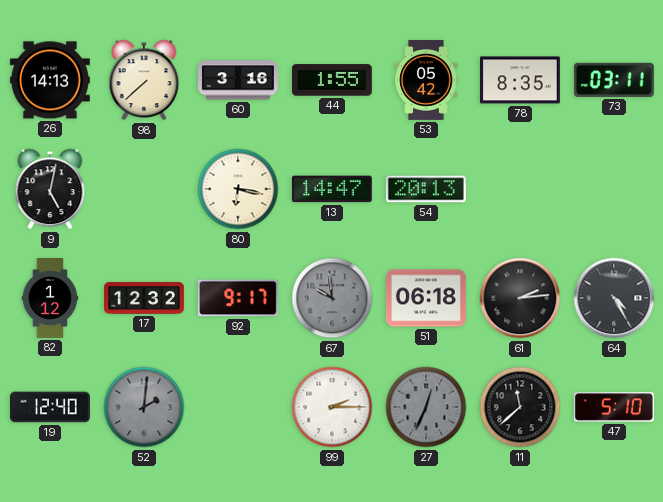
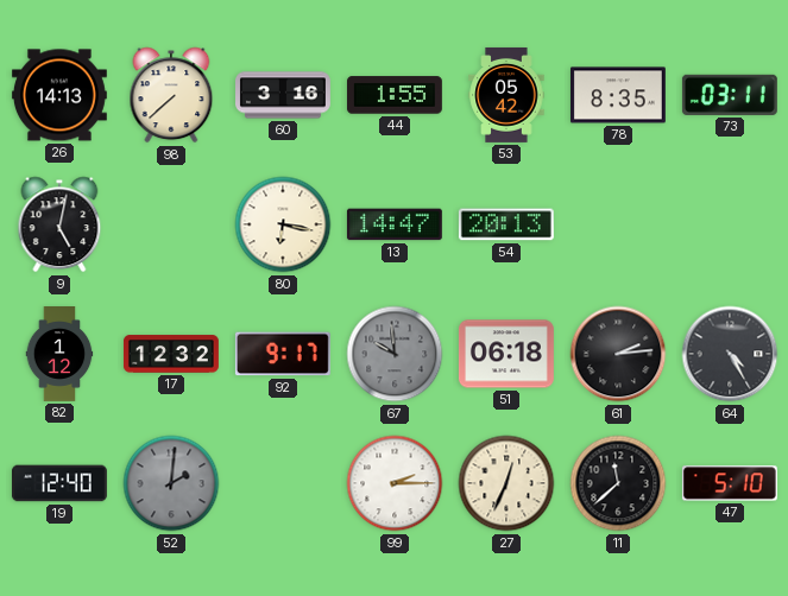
27 dial: grey -> cream
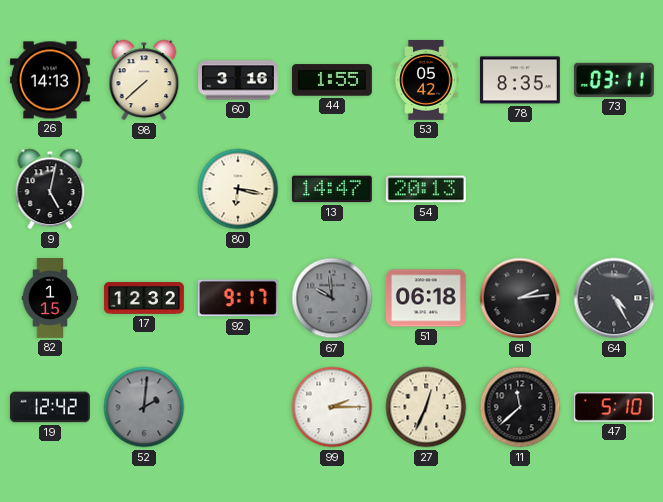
82: 1:12 -> 1:15
19: 12:40 -> 12:42
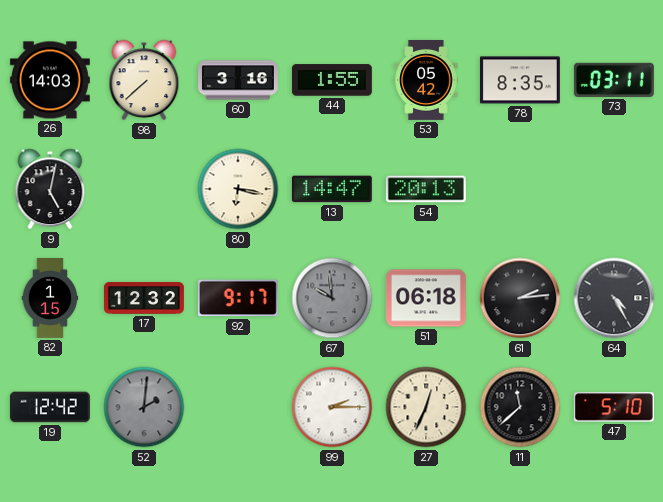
26: 14:13 -> 14:03
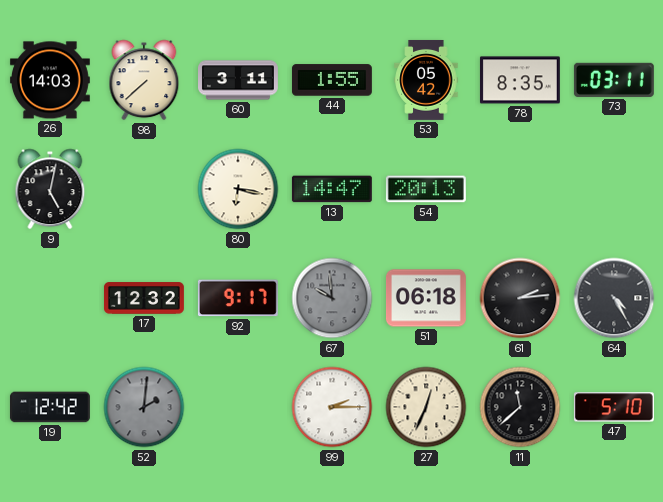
60: 3:16 -> 3:11
82: 1:15 -> none
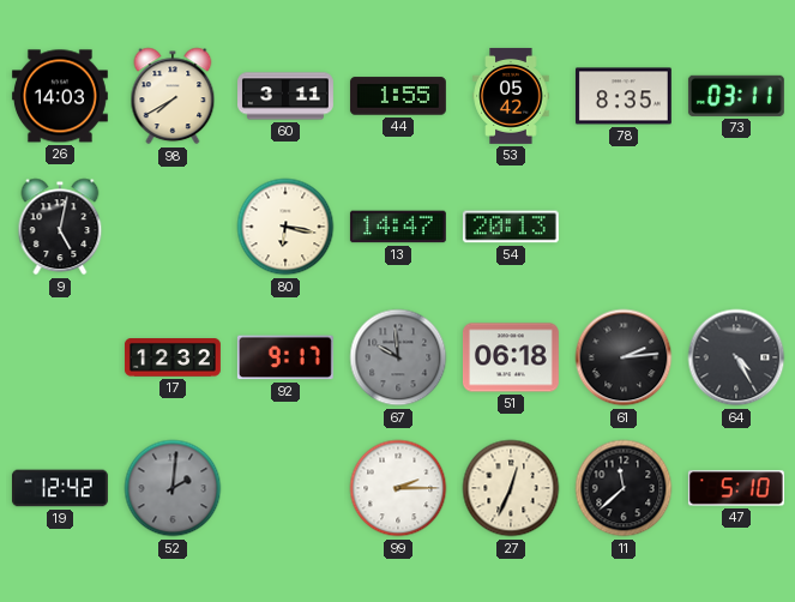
98: 7:38 -> 7:40
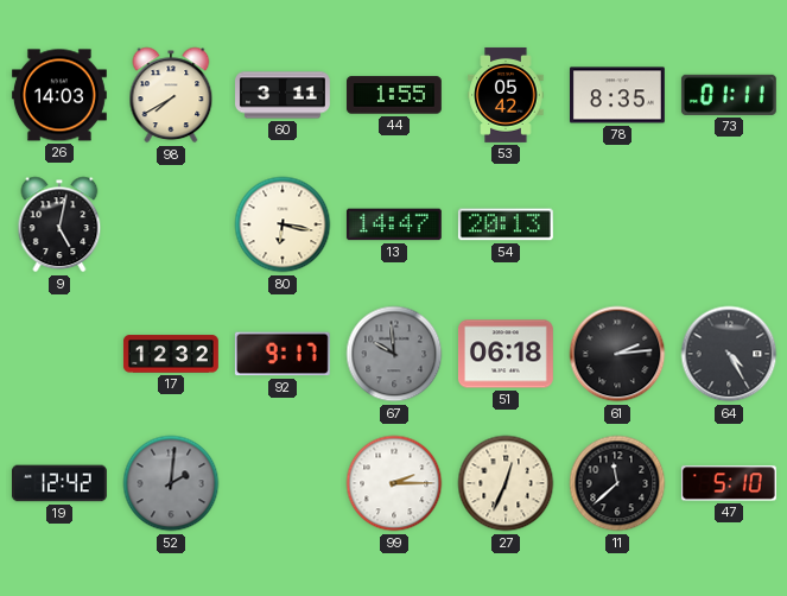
73: 03:11 -> 01:11
